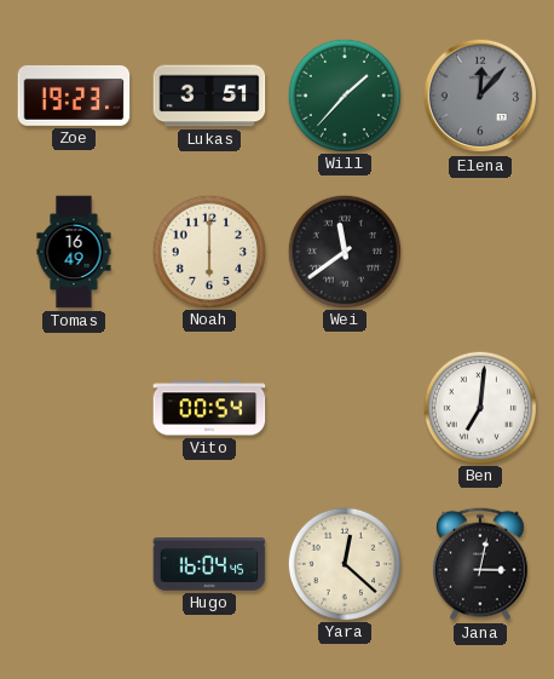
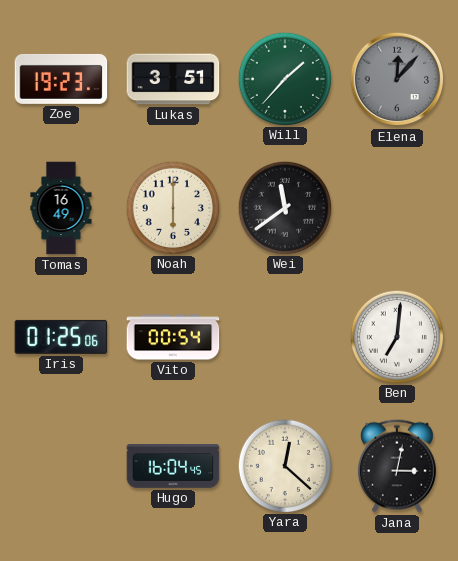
Iris: none -> 01:25
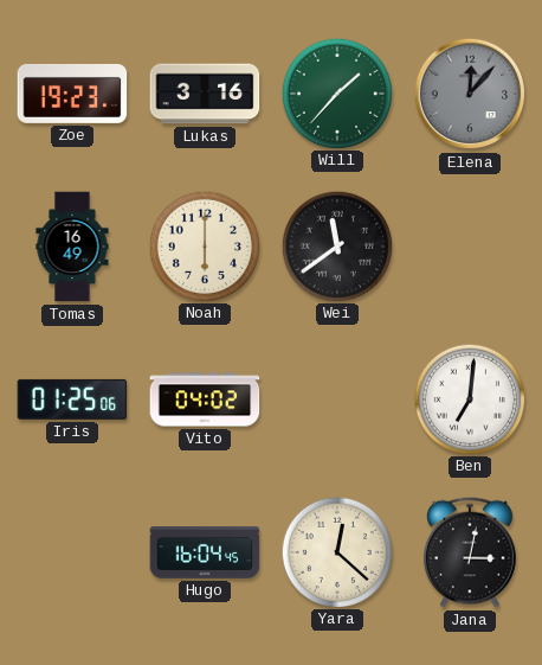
Lukas: 3:51 -> 3:16
Vito: 00:54 -> 04:02
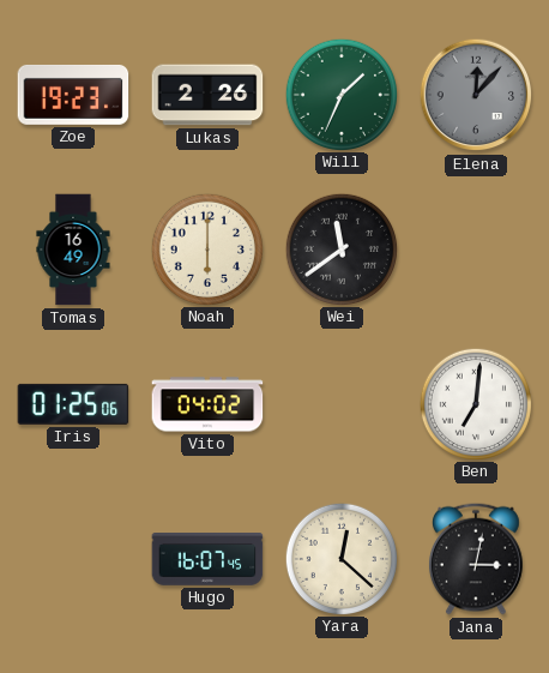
Lukas: 3:16 -> 2:26
Will: 1:37 -> 1:34
Hugo: 16:04 -> 16:07
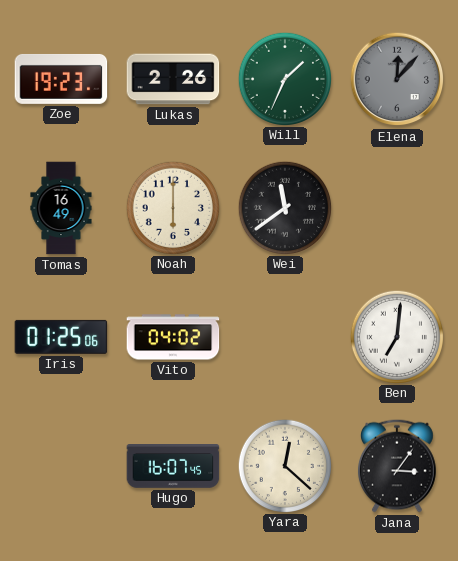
Jana: 3:02 -> 3:06
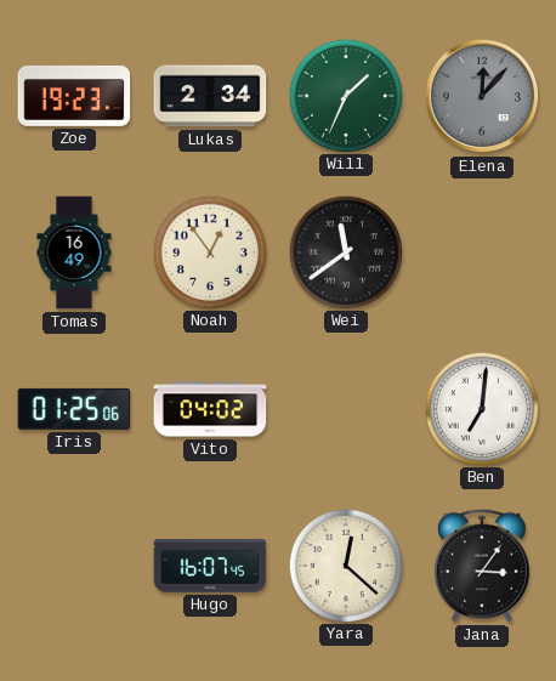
Lukas: 2:26 -> 2:34
Noah: 6:00 -> 12:54
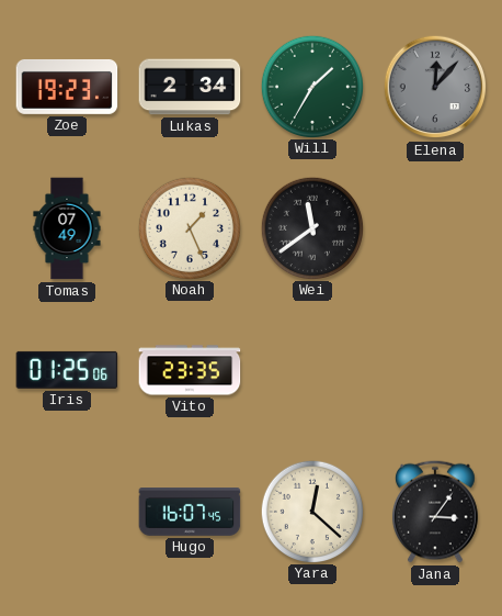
Will: 1:34 -> 1:35
Tomas: 16:49 -> 07:49
Noah: 12:54 -> 1:26
Vito: 04:02 -> 23:35
Ben: 7:01 -> none
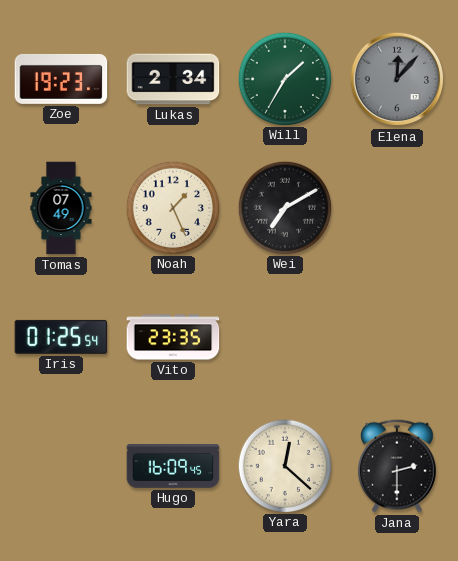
Wei: 11:39 -> 7:10
Iris: 01:25:06 -> 01:25:54
Hugo: 16:07 -> 16:09
Jana: 3:06 -> 2:30
